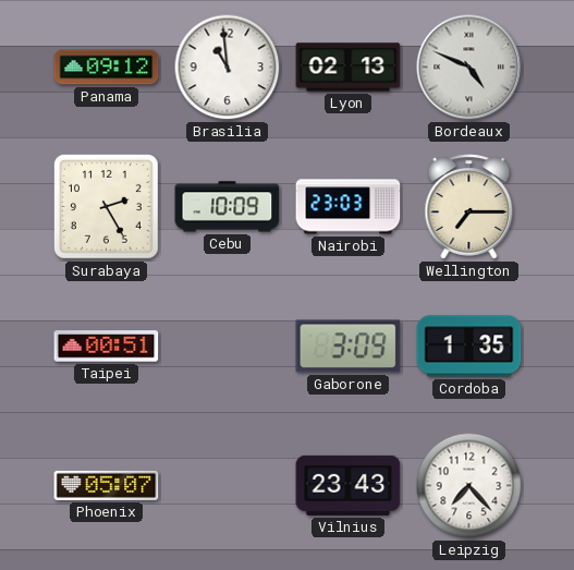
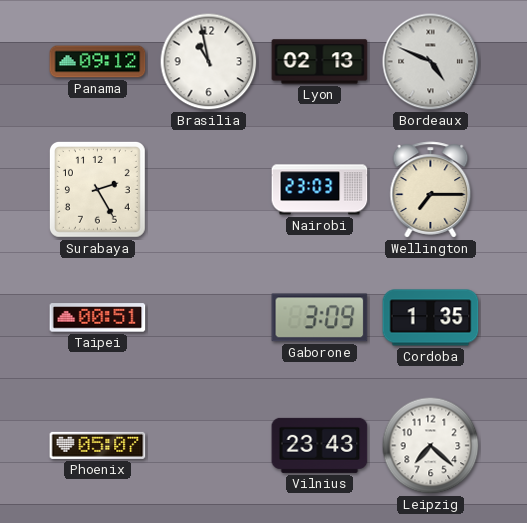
Brasilia: 10:59 -> 10:58
Cebu: 10:09 -> none
Leipzig: 7:23 -> 7:22
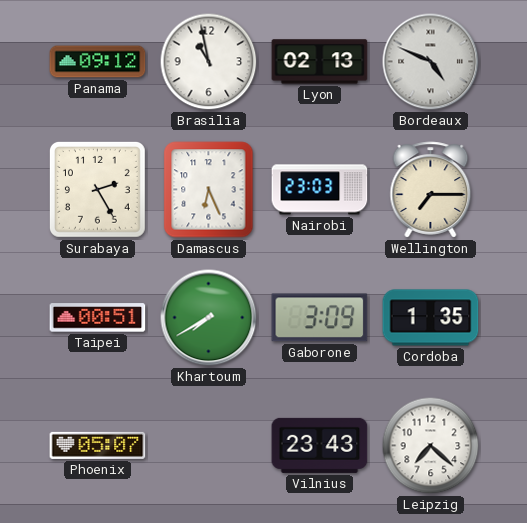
Damascus: none -> 6:26
Khartoum: none -> 7:40
